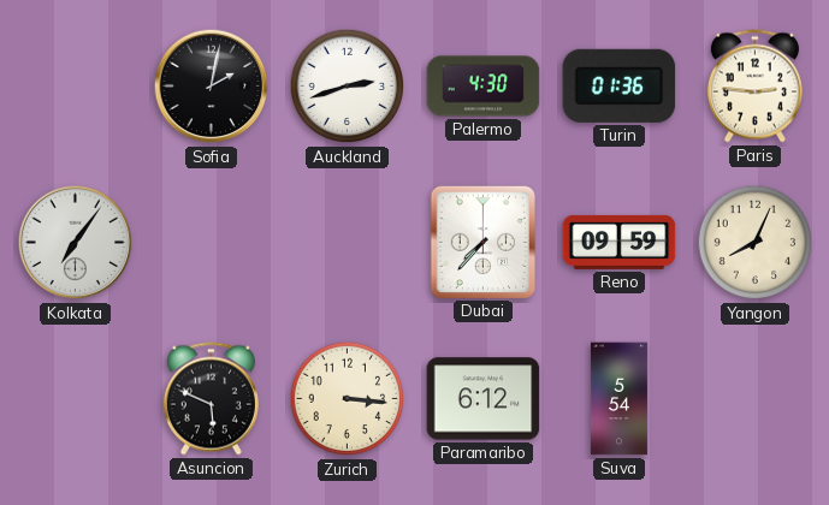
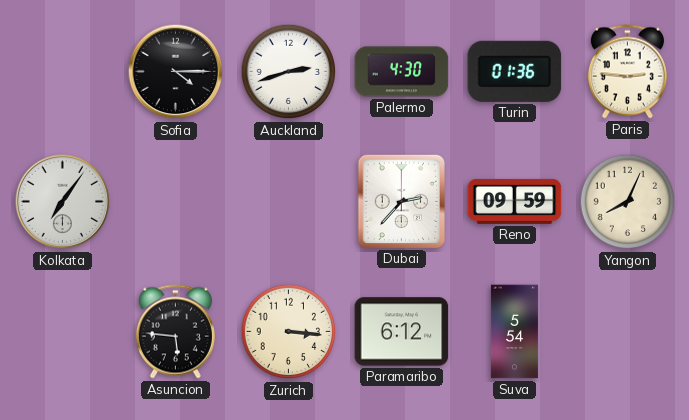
Sofia: 2:02 -> 4:15
Dubai: 7:37 -> 2:37
Asuncion: 5:49 -> 5:46
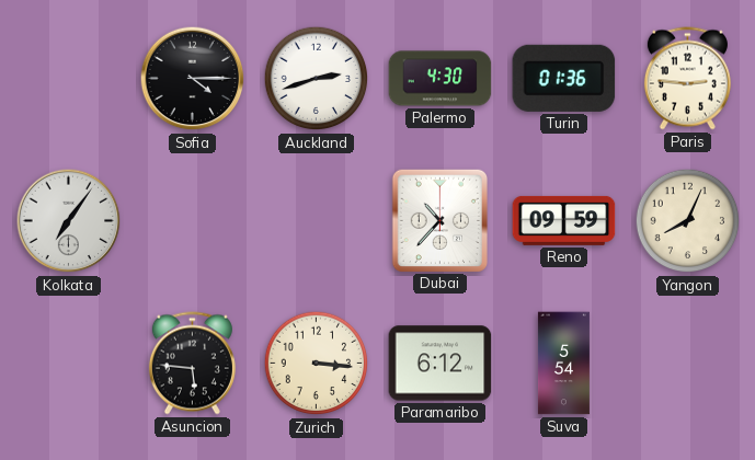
Dubai: 2:37 -> 10:37
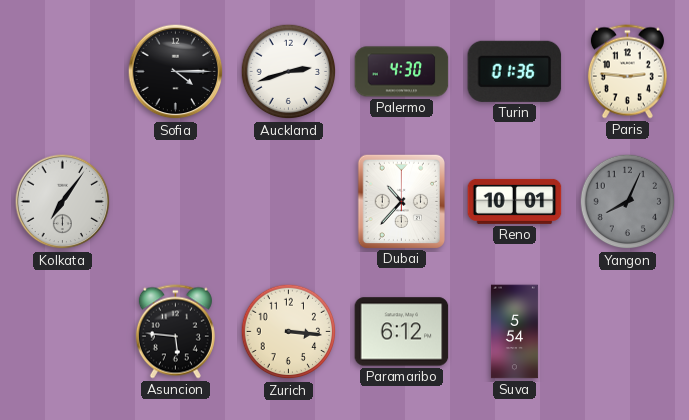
Reno: 09:59 -> 10:01
Yangon dial: cream -> grey
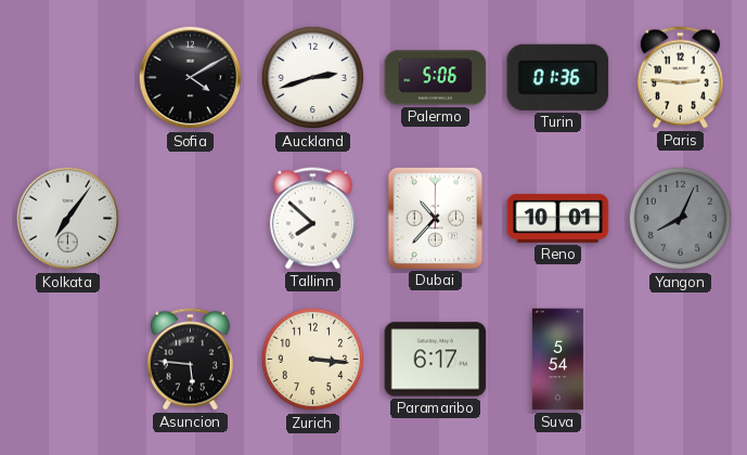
Sofia: 4:15 -> 4:10
Palermo: 4:30 -> 5:06
Tallinn: none -> 7:52
Paramaribo: 6:12 -> 6:17
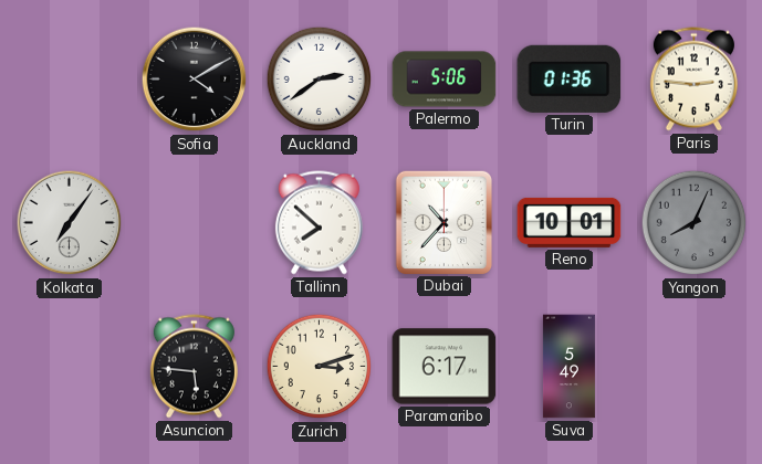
Auckland: 2:42 -> 2:39
Zurich: 3:16 -> 3:12
Suva: 5:54 -> 5:49
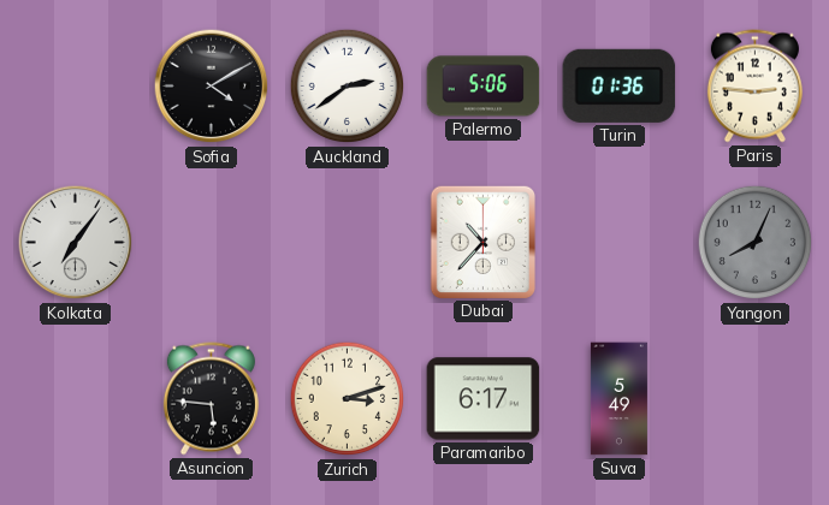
Tallinn: 7:52 -> none
Reno: 10:01 -> none
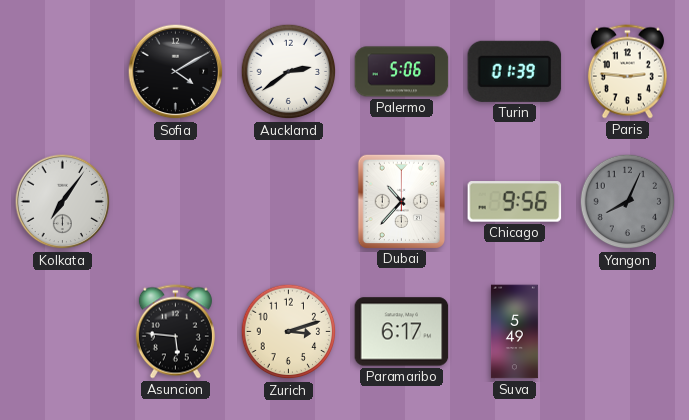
Turin: 01:36 -> 01:39
Chicago: none -> 9:56
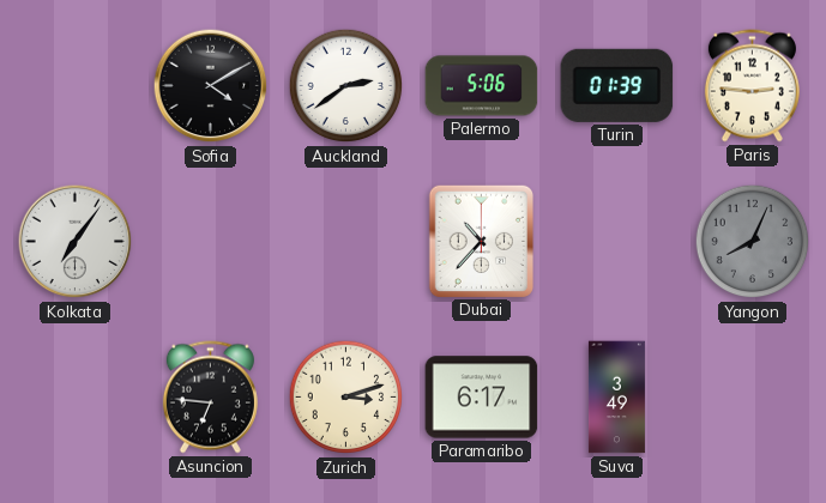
Chicago: 9:56 -> none
Asuncion: 5:46 -> 6:46
Suva: 5:49 -> 3:49
